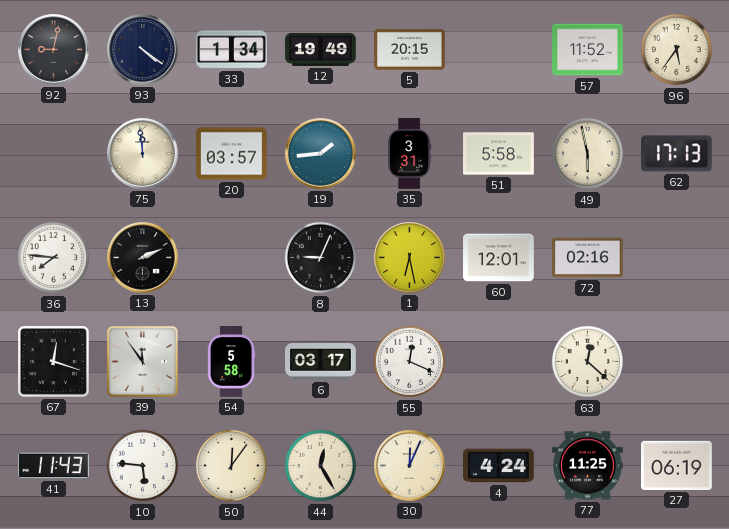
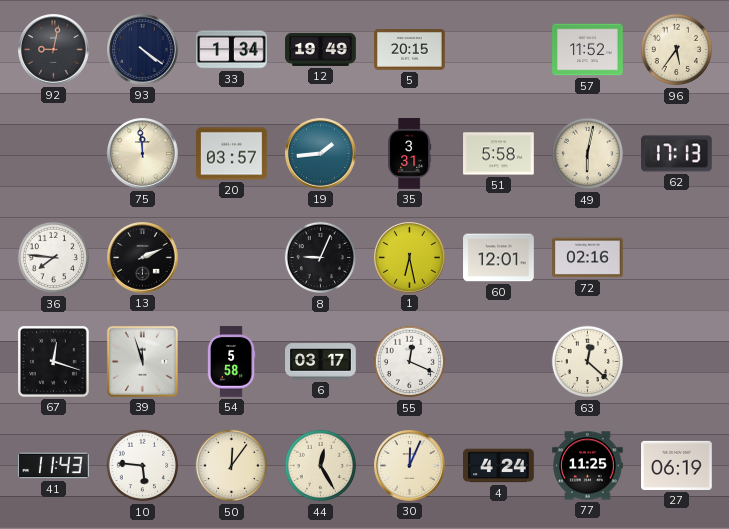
49: 5:58 -> 6:02
39: 11:54 -> 11:57
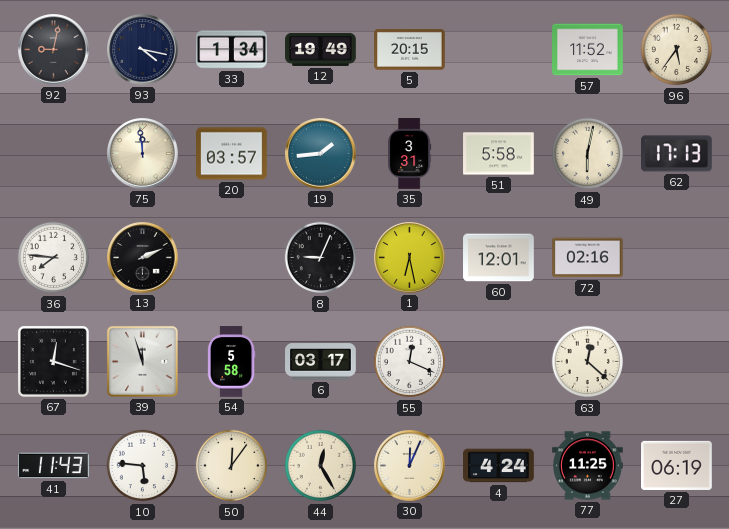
93: 4:21 -> 4:17
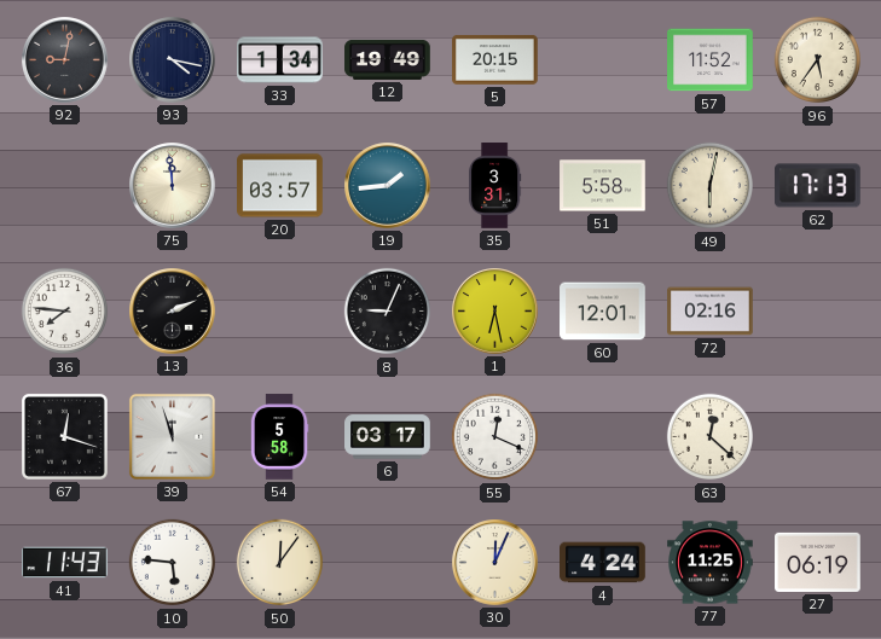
44: 12:25 -> none
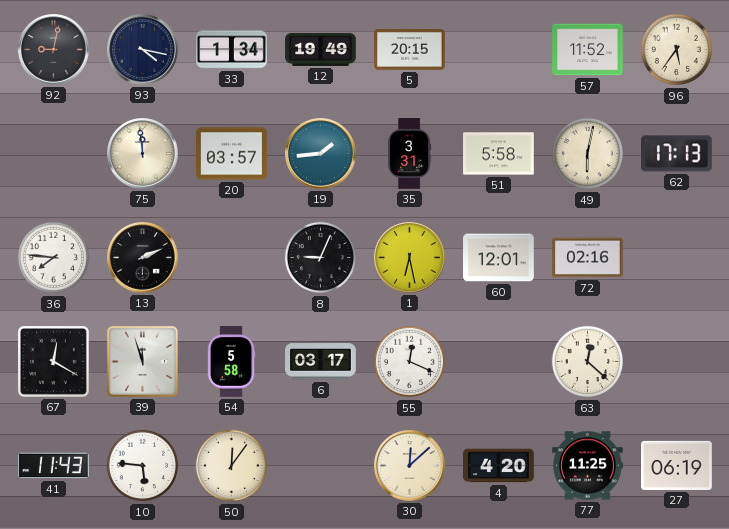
67: 12:18 -> 12:20
30: 12:04 -> 12:08
4: 4:24 -> 4:20
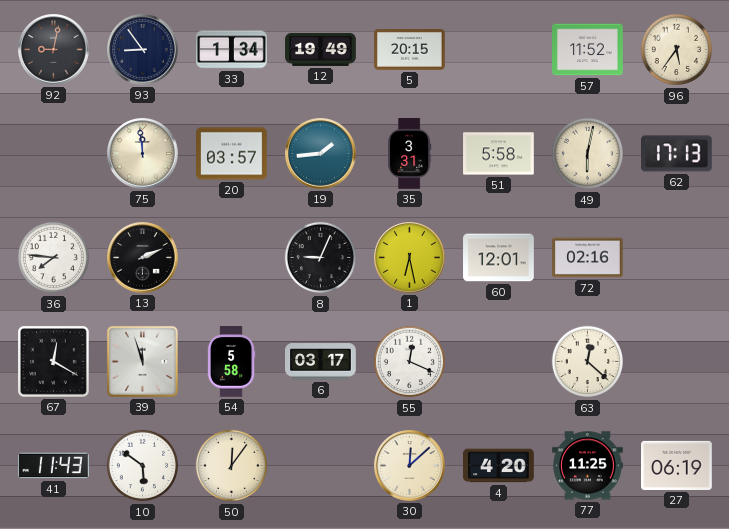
93: 4:17 -> 8:54
10: 5:46 -> 5:51
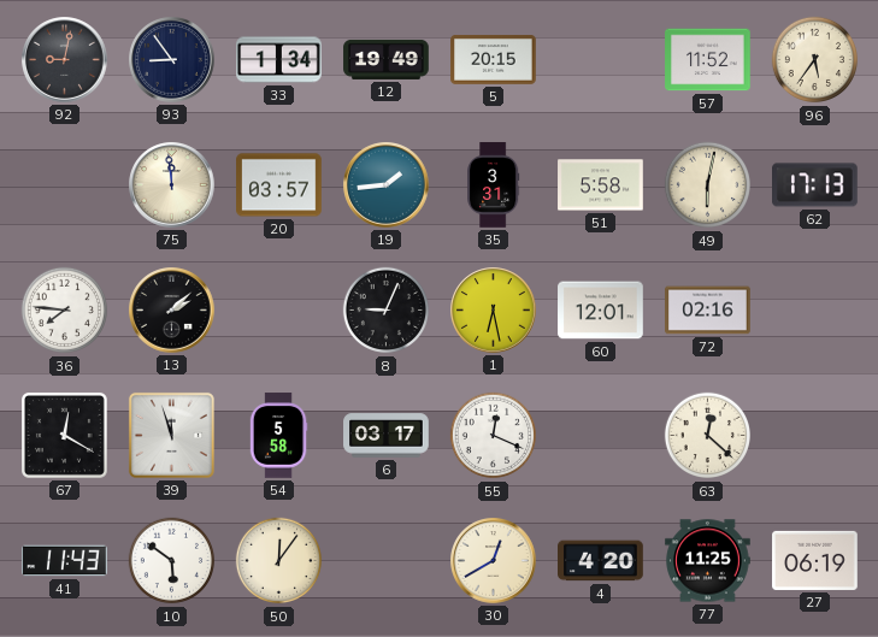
13: 2:11 -> 2:08
30: 12:08 -> 12:40
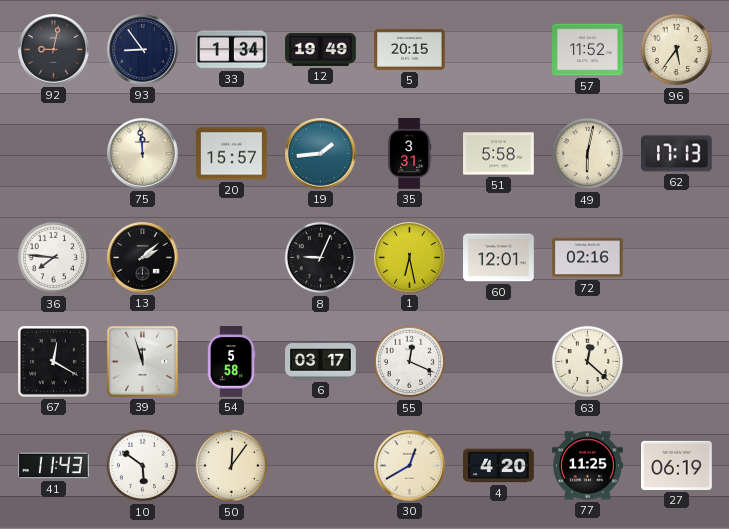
20: 03:57 -> 15:57
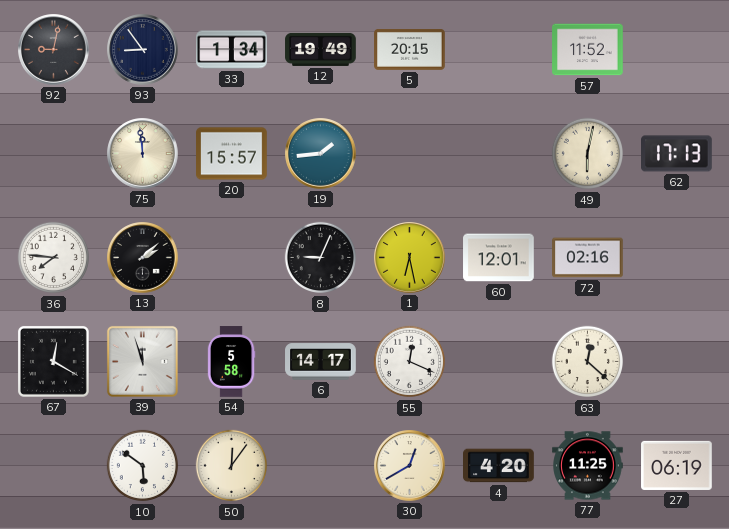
96: 5:36 -> none
35: 3:31 -> none
51: 5:58 -> none
6: 03:17 -> 14:17
41: 11:43 -> none
